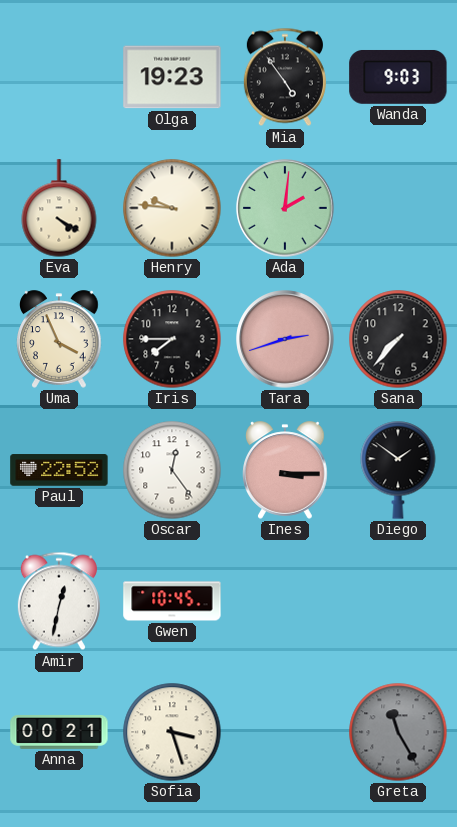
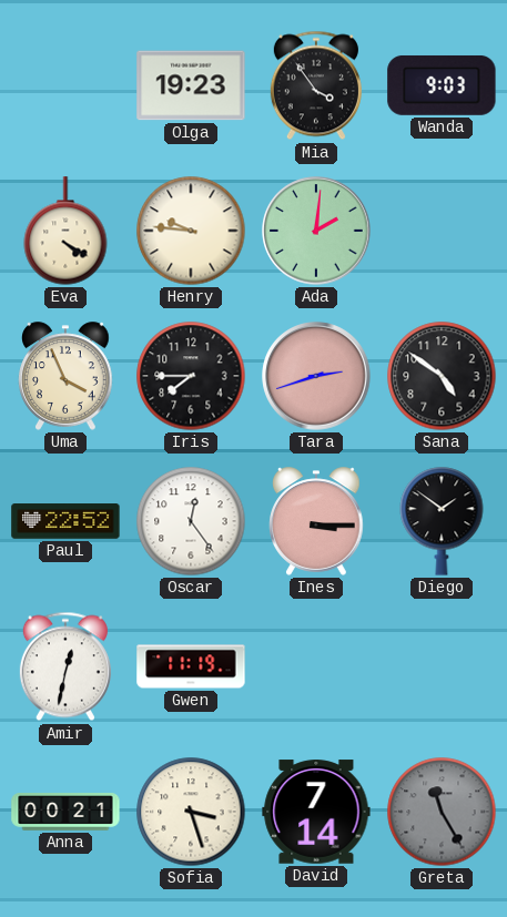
Mia: 4:54 -> 3:54
Sana: 7:37 -> 4:51
Gwen: 10:45 -> 11:19
David: none -> 7:14
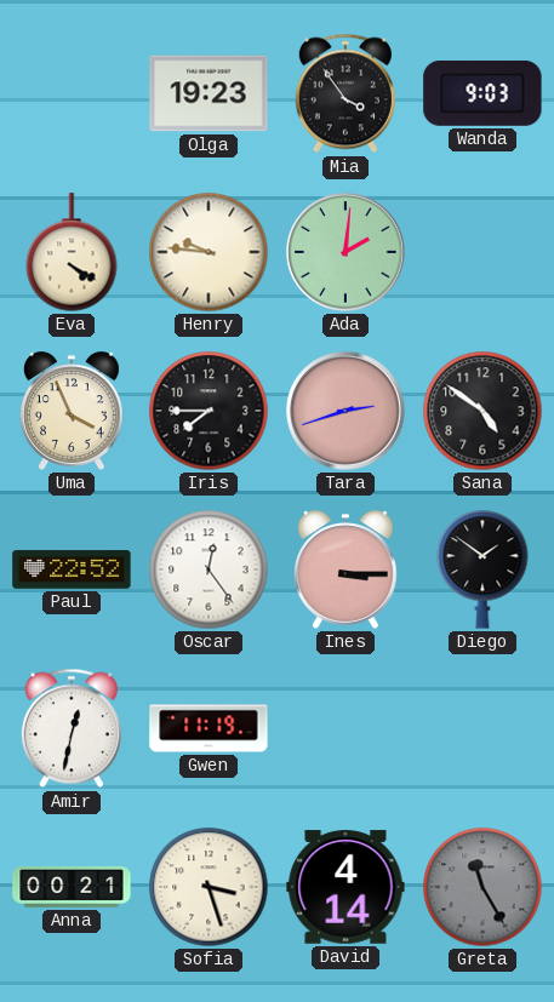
David: 7:14 -> 4:14
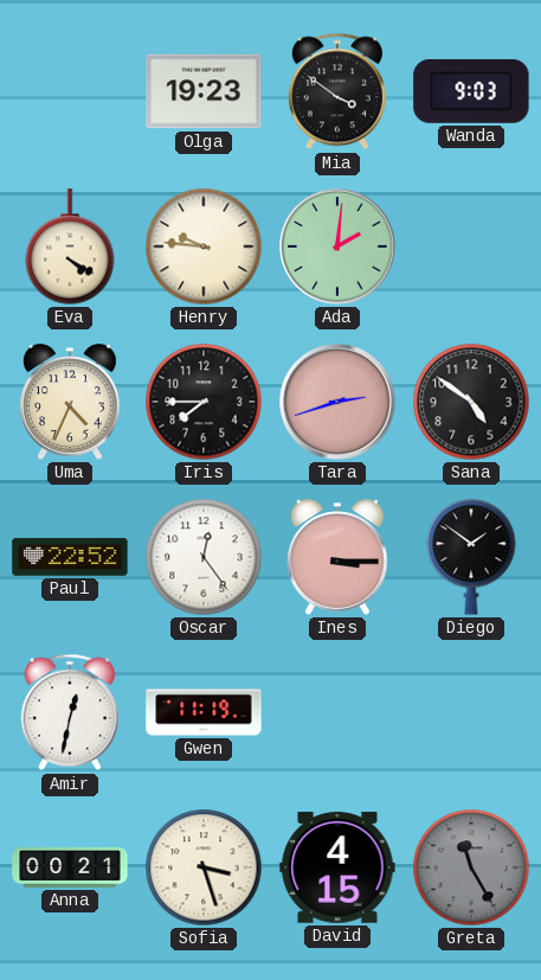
Mia: 3:54 -> 3:51
Uma: 3:56 -> 4:34
David: 4:14 -> 4:15
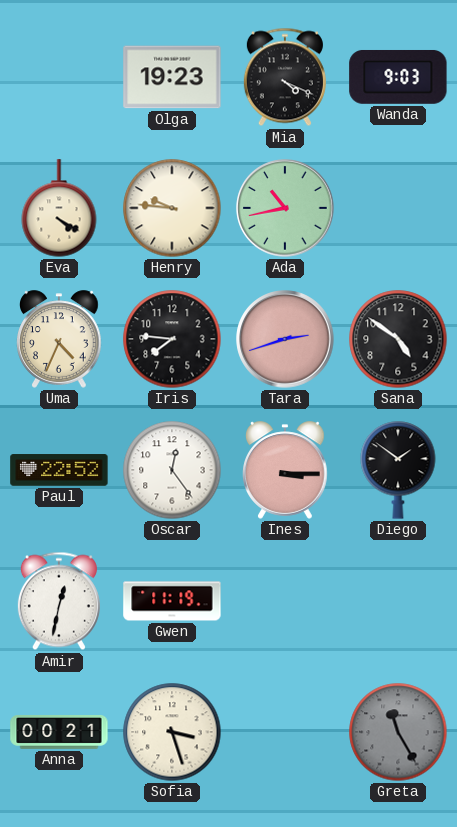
Mia: 3:51 -> 4:19
Ada: 2:01 -> 10:43
Iris: 7:45 -> 7:46
David: 4:15 -> none
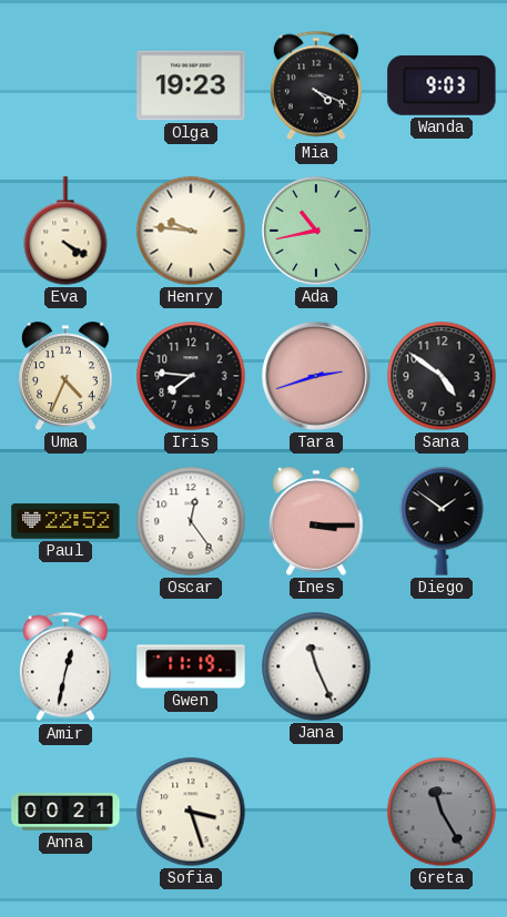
Jana: none -> 11:26
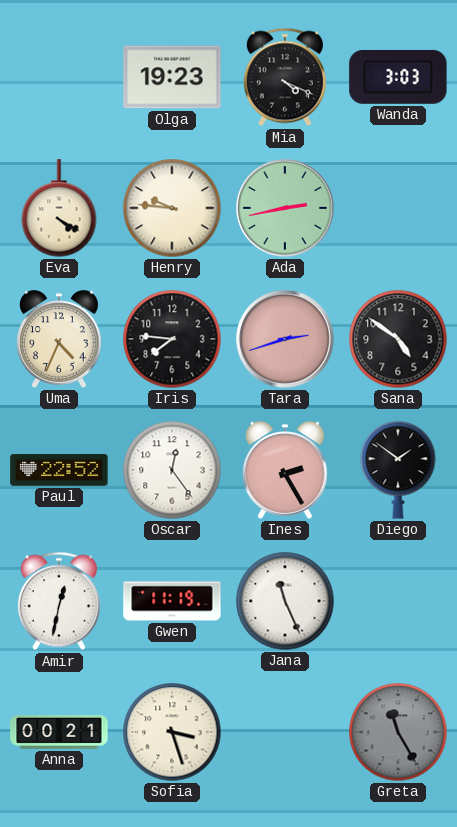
Wanda: 9:03 -> 3:03
Ada: 10:43 -> 2:43
Ines: 3:15 -> 2:25
